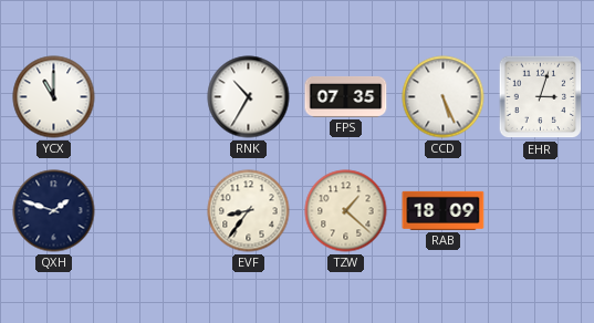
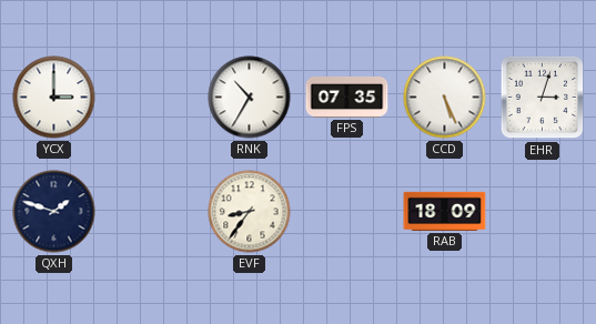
YCX: 11:00 -> 3:00
TZW: 1:22 -> none
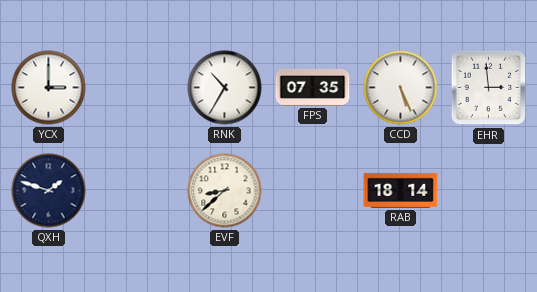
EHR: 3:03 -> 2:59
EVF: 8:36 -> 8:38
RAB: 18:09 -> 18:14
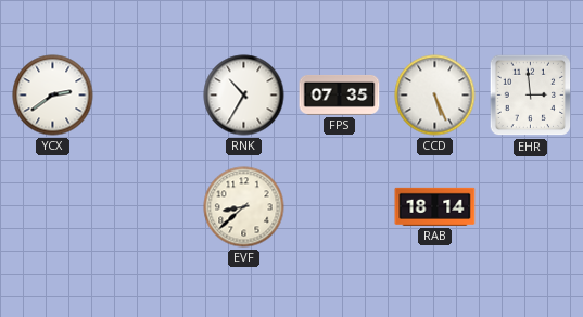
YCX: 3:00 -> 2:39
QXH: 1:48 -> none
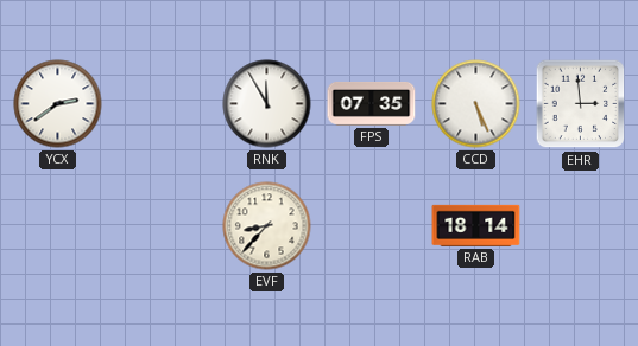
RNK: 10:35 -> 11:55
EVF: 8:38 -> 8:37
